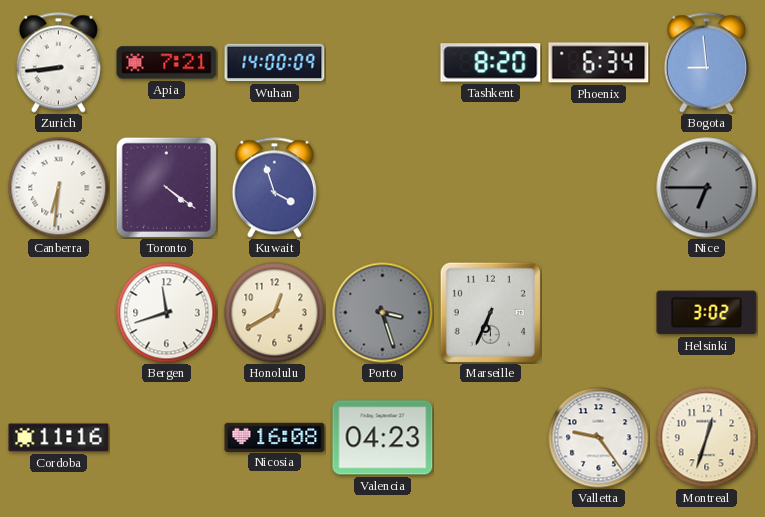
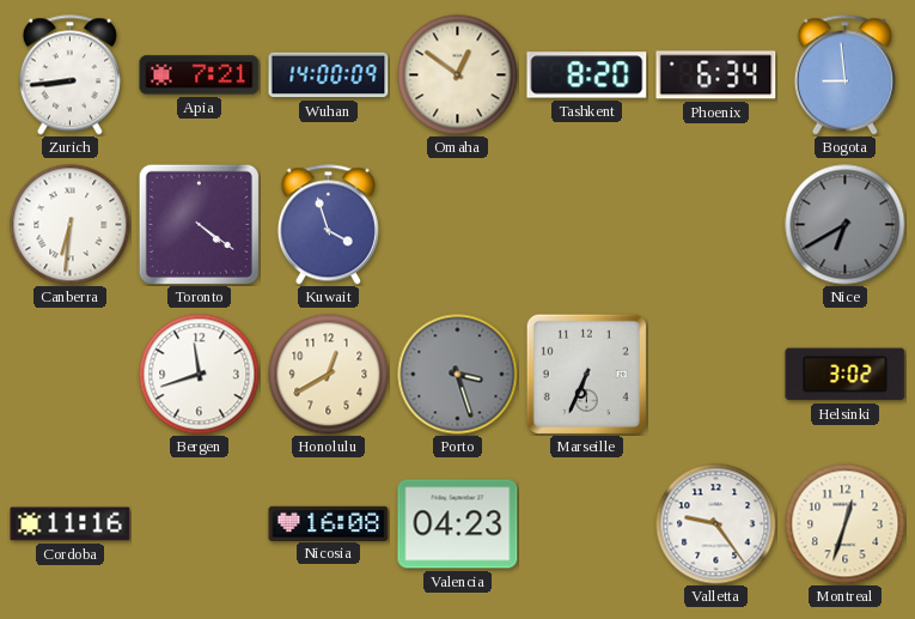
Omaha: none -> 12:51
Nice: 6:45 -> 6:40
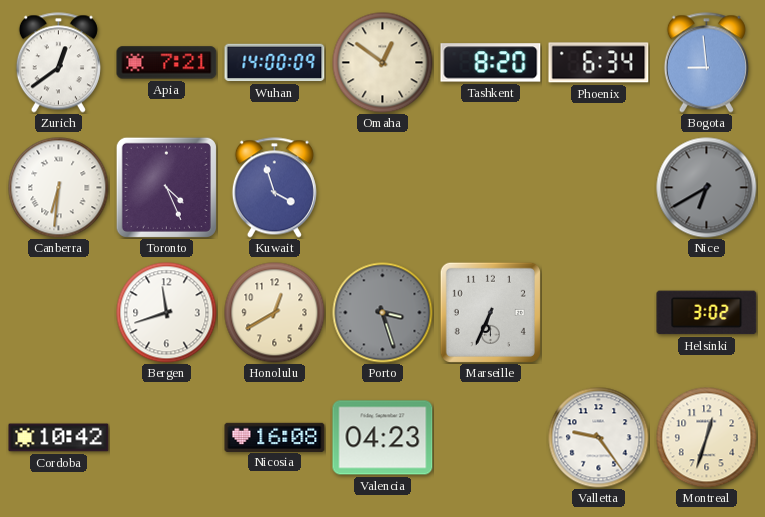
Zurich: 8:44 -> 12:39
Toronto: 4:21 -> 4:26
Cordoba: 11:16 -> 10:42
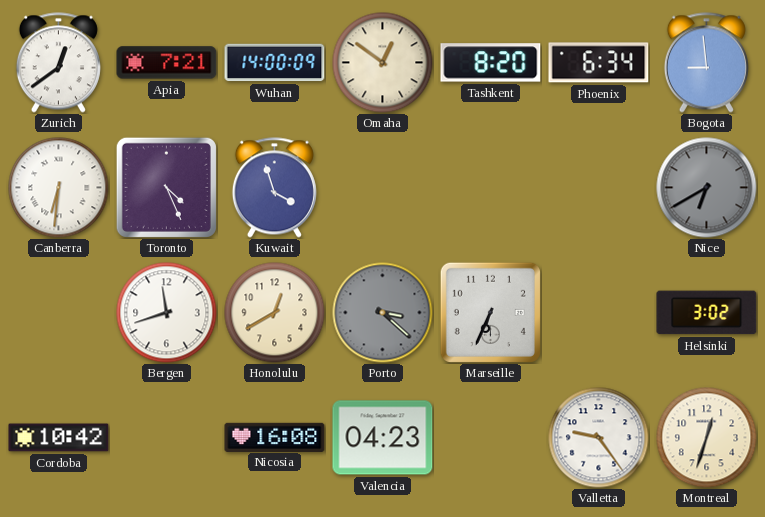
Porto: 3:27 -> 3:22
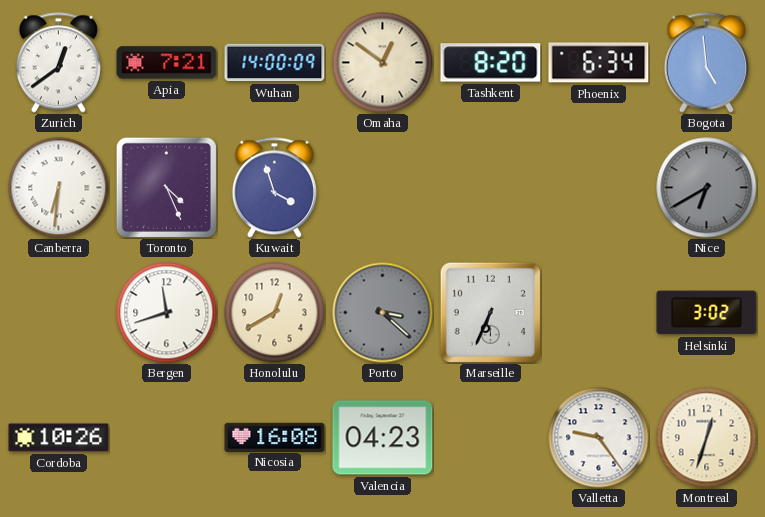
Bogota: 8:59 -> 4:59
Cordoba: 10:42 -> 10:26
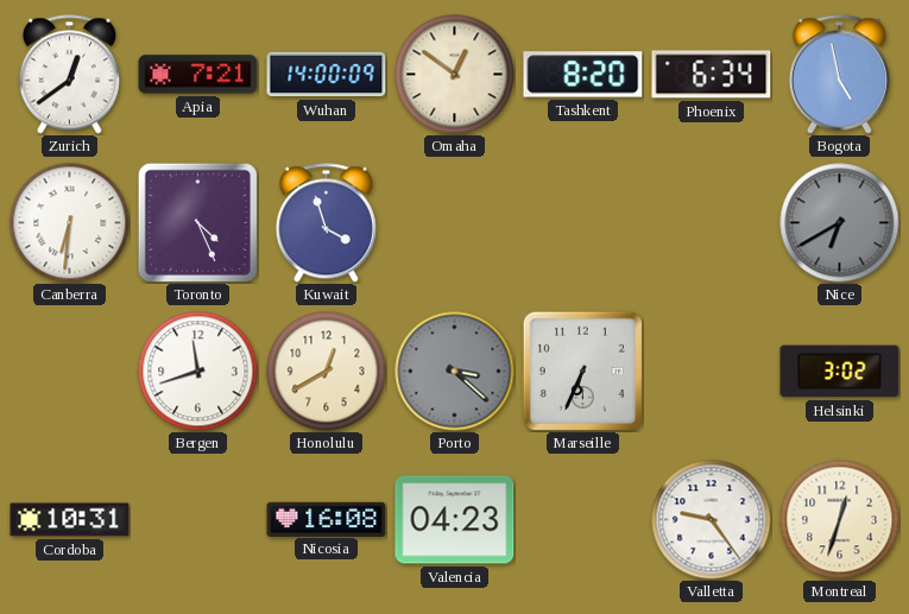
Bogota: 4:59 -> 4:58
Cordoba: 10:26 -> 10:31
